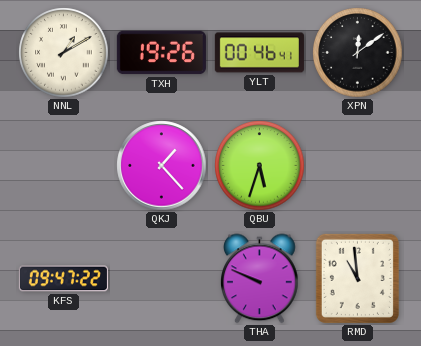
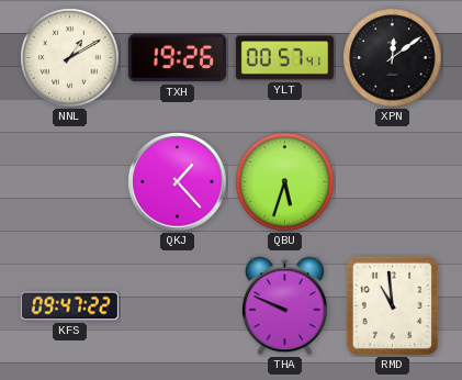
YLT: 00:46 -> 00:57
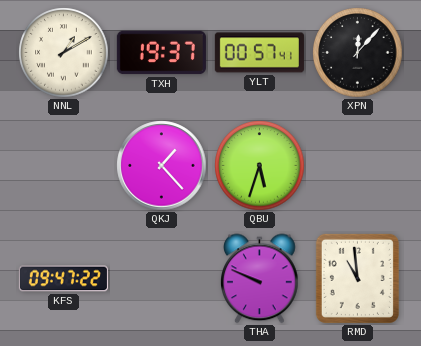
TXH: 19:26 -> 19:37
XPN: 12:09 -> 12:07
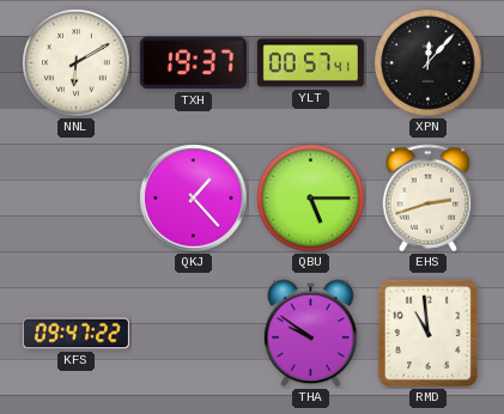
NNL: 1:10 -> 6:10
QBU: 5:33 -> 5:15
EHS: none -> 2:42
THA: 9:49 -> 9:51
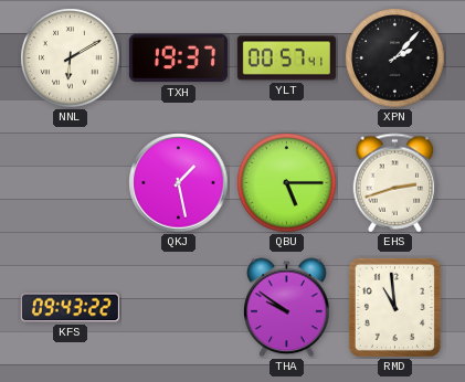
XPN: 12:07 -> 2:07
QKJ: 1:23 -> 1:28
KFS: 09:47 -> 09:43
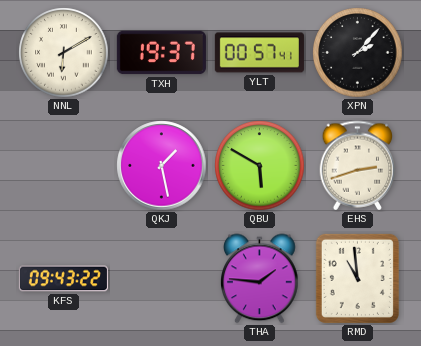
QBU: 5:15 -> 5:50
THA: 9:51 -> 1:46
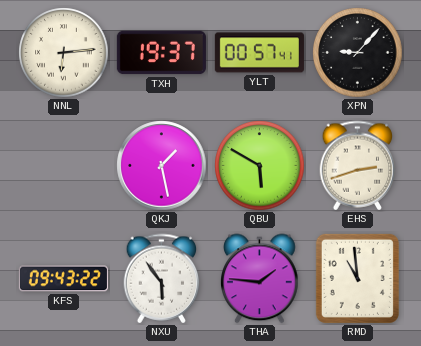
NNL: 6:10 -> 6:14
XPN: 2:07 -> 9:07
NXU: none -> 5:54
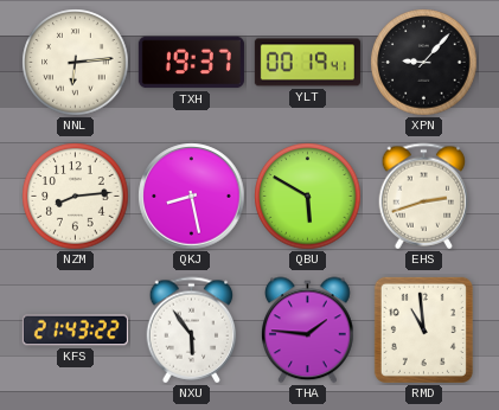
YLT: 00:57 -> 00:19
NZM: none -> 8:14
QKJ: 1:28 -> 8:28
KFS: 09:43 -> 21:43
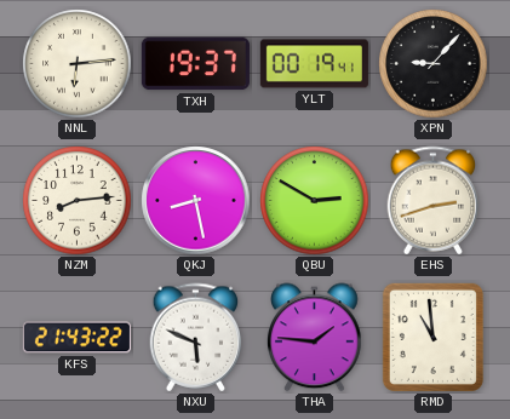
QBU: 5:50 -> 2:50
NXU: 5:54 -> 5:49
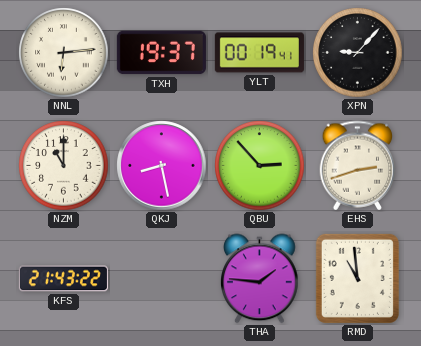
NZM: 8:14 -> 11:00
QBU: 2:50 -> 2:53
NXU: 5:49 -> none
